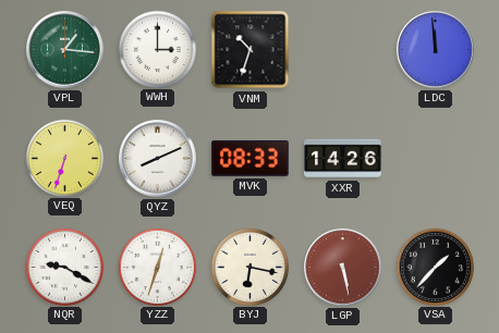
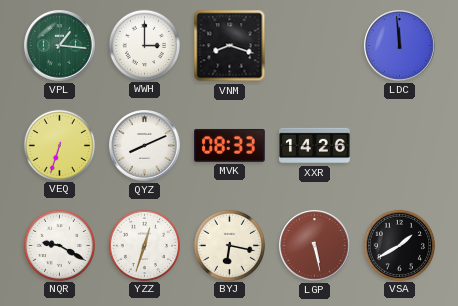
VNM: 10:33 -> 8:18
VSA: 1:37 -> 1:40
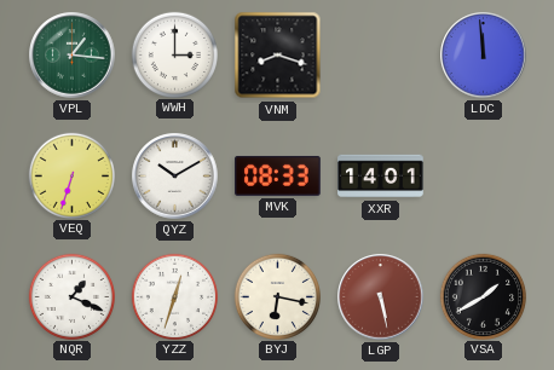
QYZ: 8:11 -> 10:10
XXR: 14:26 -> 14:01
NQR: 9:20 -> 1:19
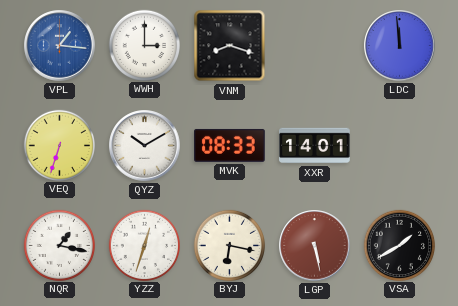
VPL dial: green -> blue
NQR: 1:19 -> 1:17
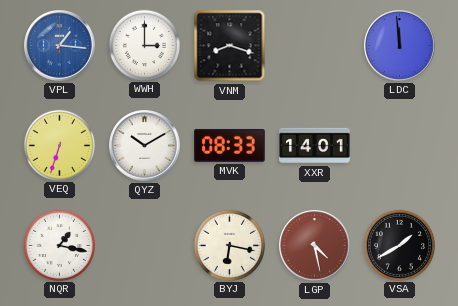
YZZ: 12:33 -> none
LGP: 5:28 -> 4:28
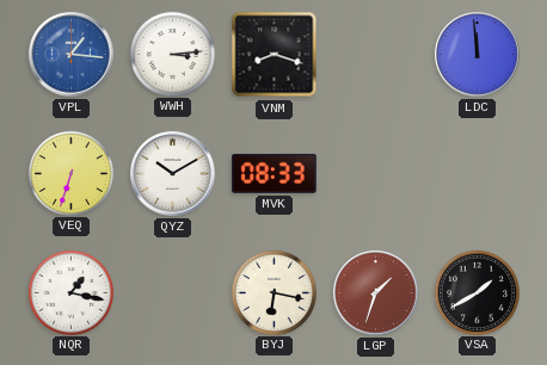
WWH: 3:00 -> 3:14
XXR: 14:01 -> none
LGP: 4:28 -> 1:33
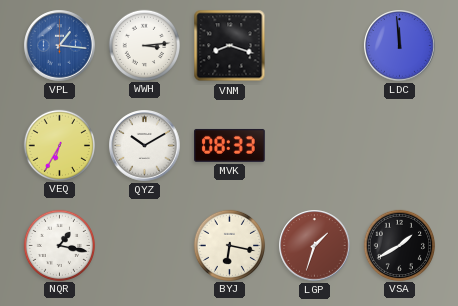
VEQ: 6:33 -> 6:35
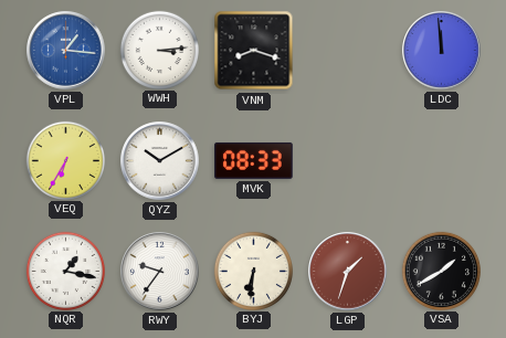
RWY: none -> 9:36
BYJ: 6:17 -> 6:31
